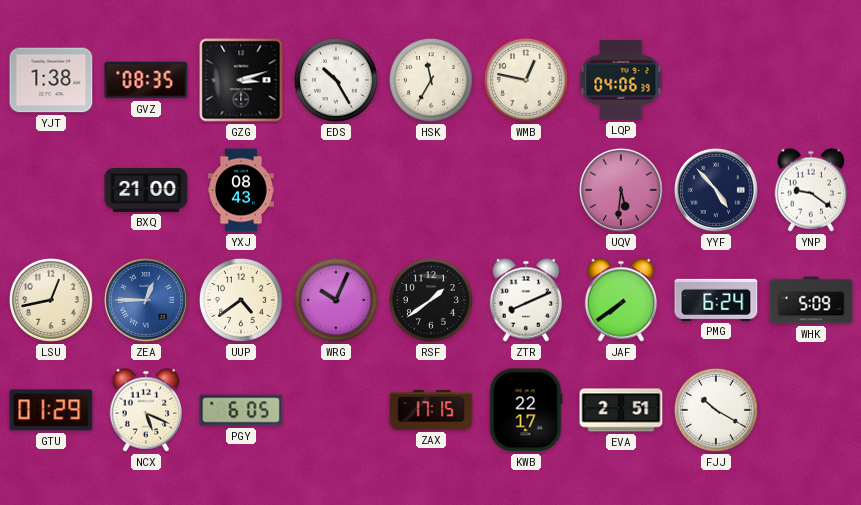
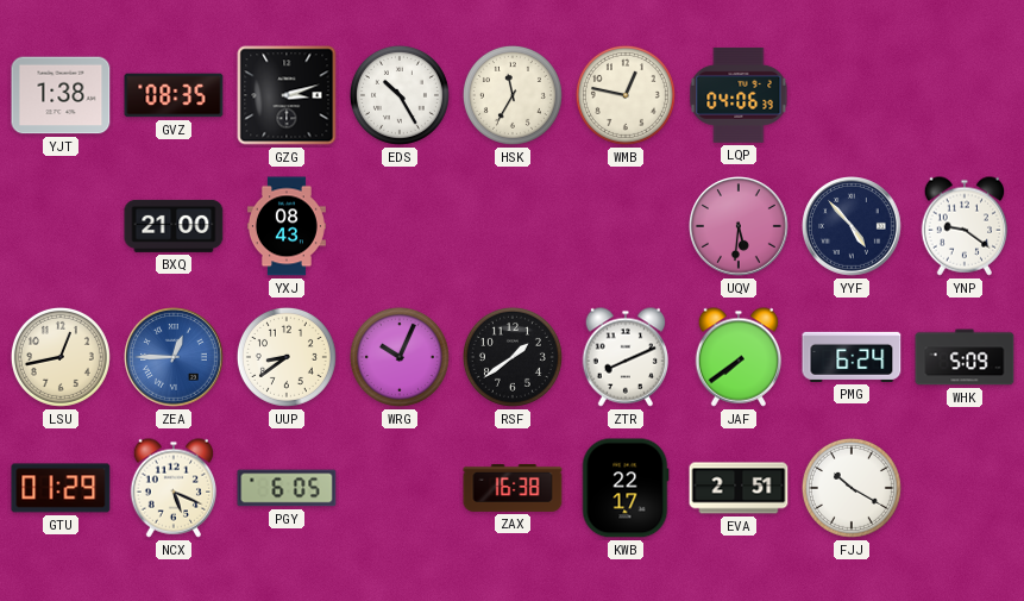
UUP: 4:39 -> 8:39
ZAX: 17:15 -> 16:38
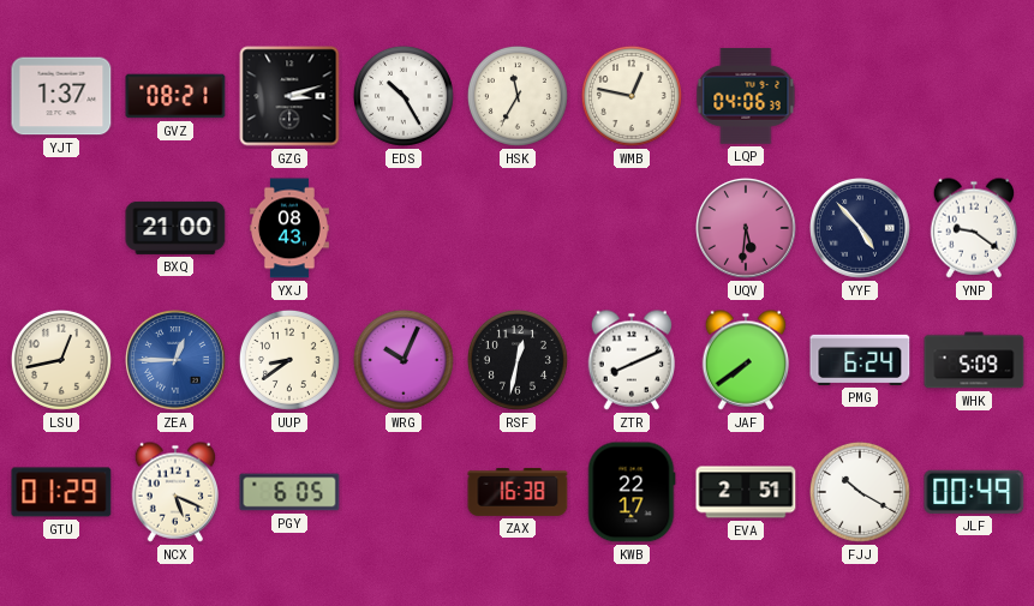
YJT: 1:38 -> 1:37
GVZ: 08:35 -> 08:21
RSF: 1:39 -> 12:32
JLF: none -> 00:49
